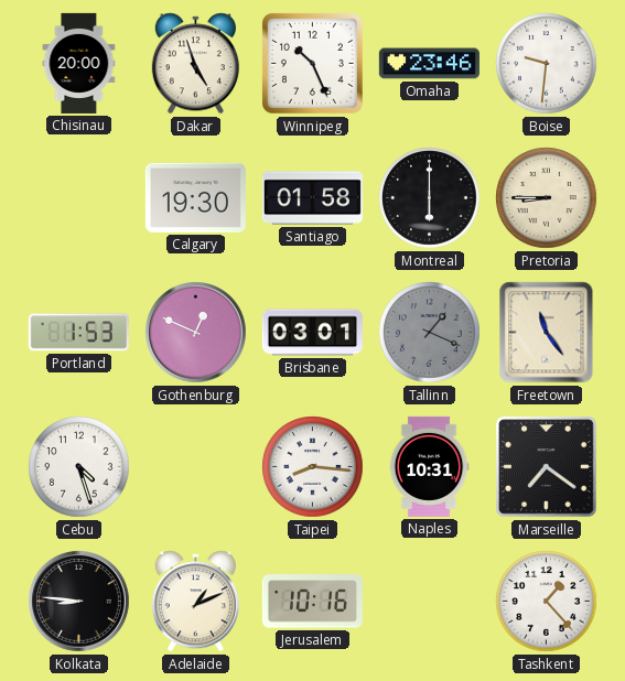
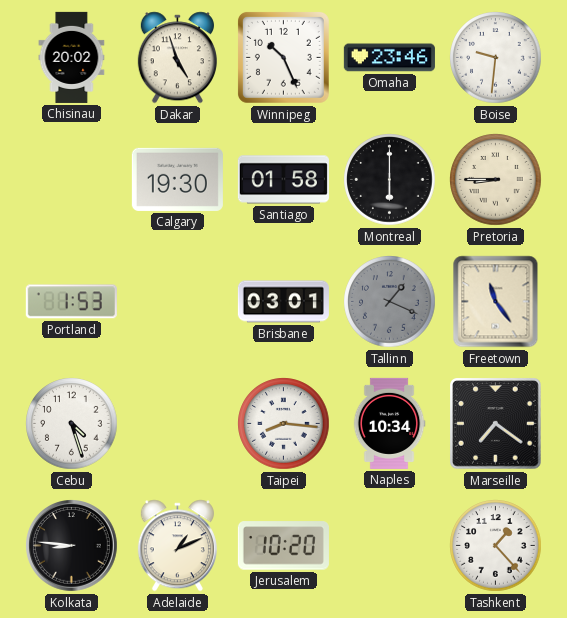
Chisinau: 20:00 -> 20:02
Gothenburg: 12:49 -> none
Naples: 10:31 -> 10:34
Jerusalem: 10:16 -> 10:20
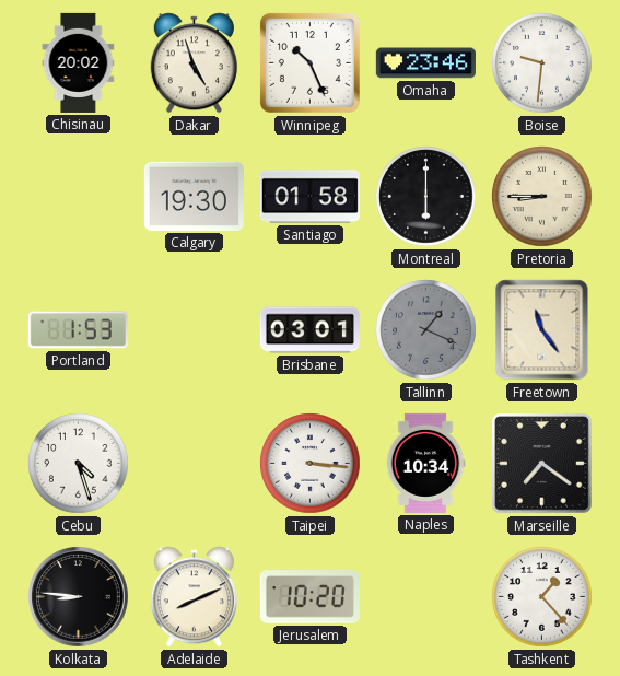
Taipei: 8:16 -> 3:16
Adelaide: 1:11 -> 8:11
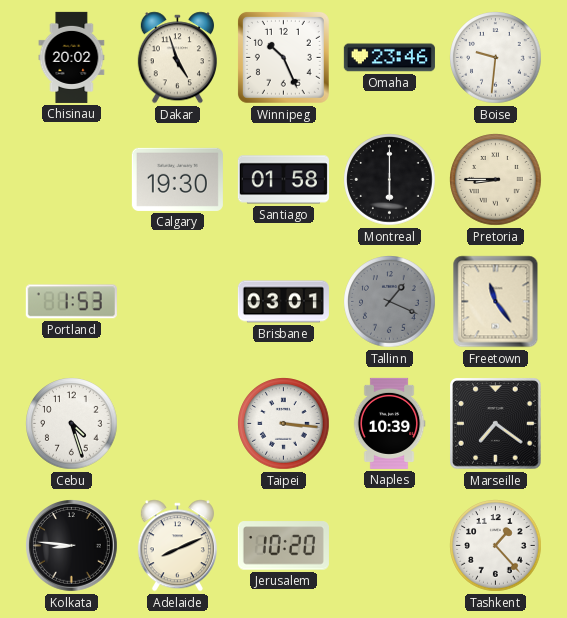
Naples: 10:34 -> 10:39
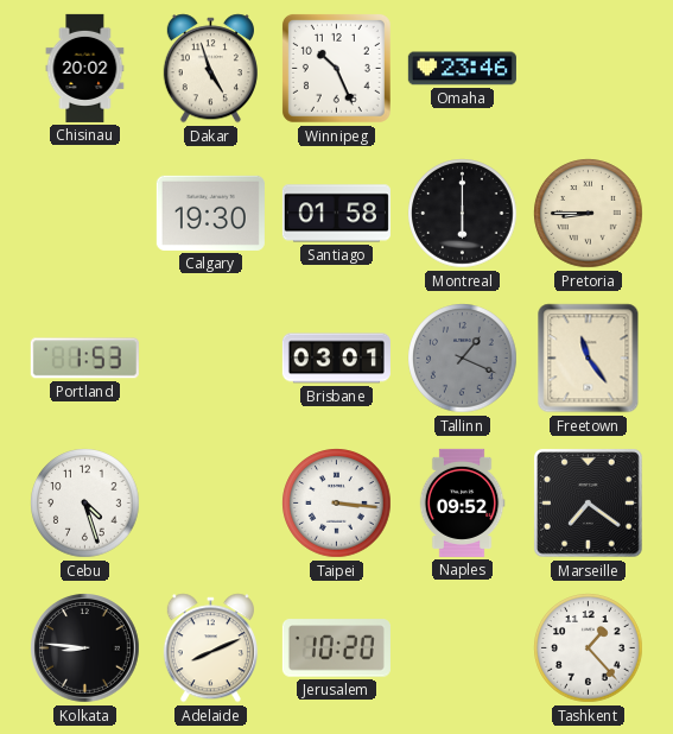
Boise: 9:31 -> none
Naples: 10:39 -> 09:52
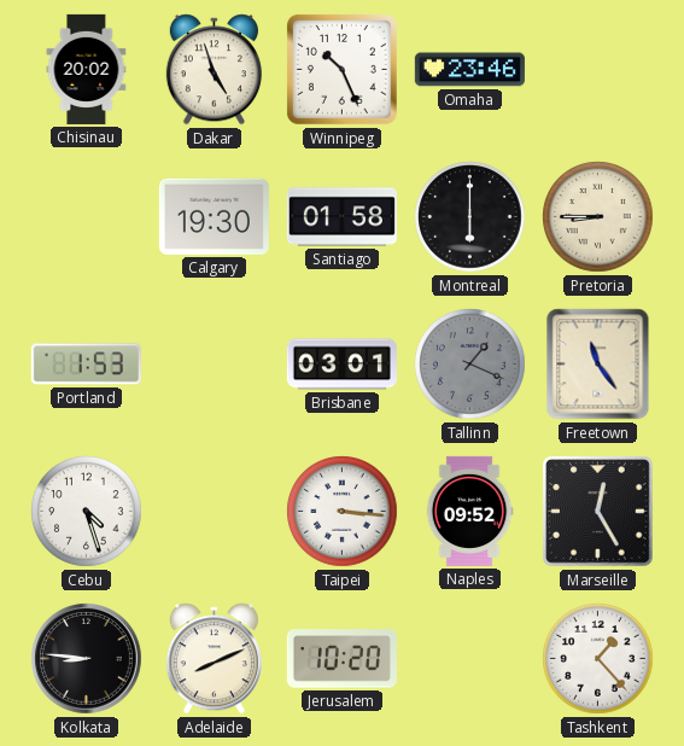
Marseille: 7:21 -> 12:25
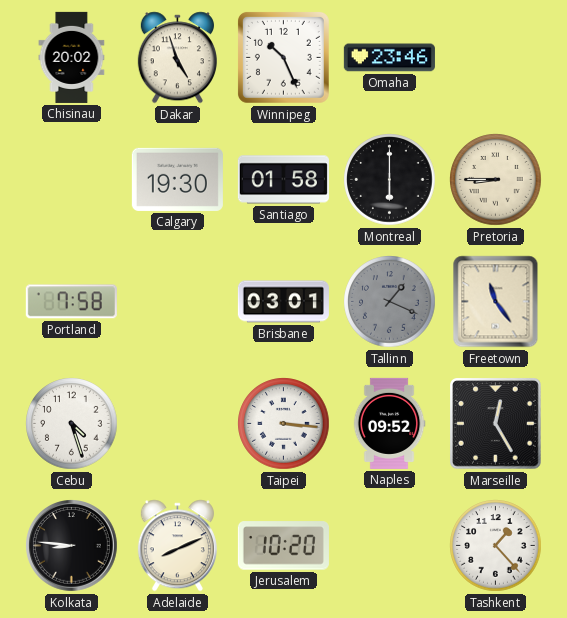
Portland: 1:53 -> 7:58
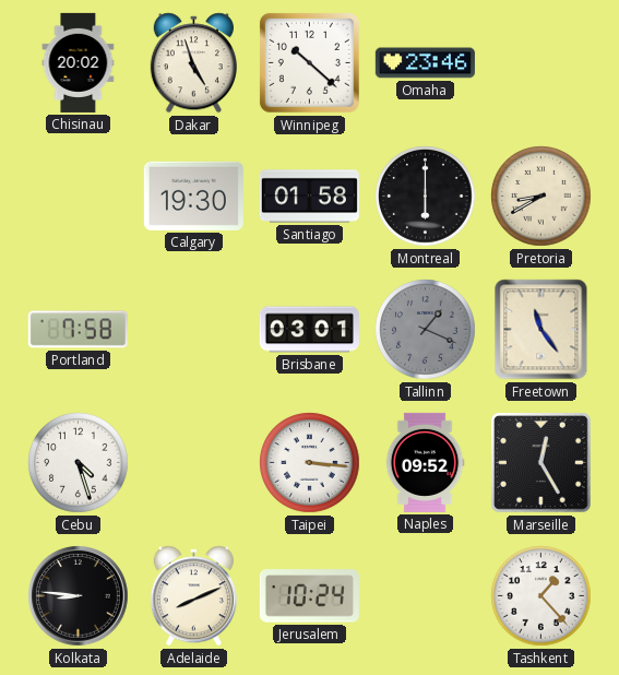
Winnipeg: 10:26 -> 10:22
Pretoria: 8:45 -> 8:40
Jerusalem: 10:20 -> 10:24
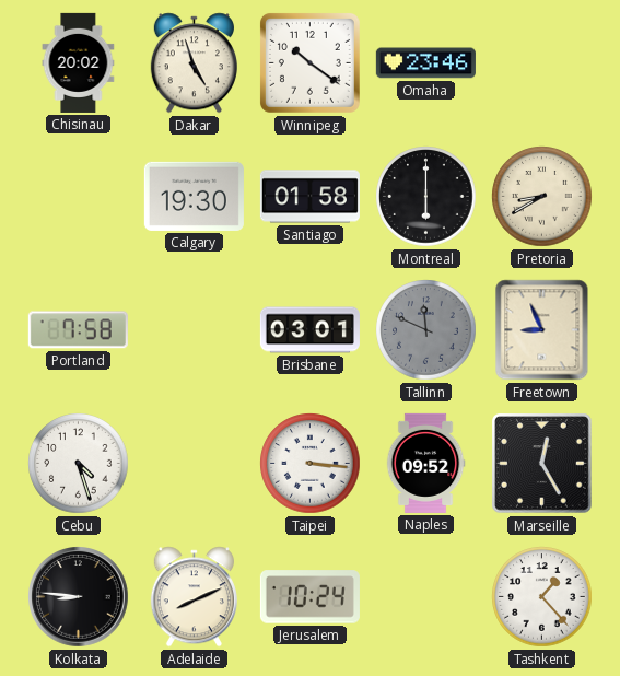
Winnipeg: 10:22 -> 10:21
Tallinn: 1:19 -> 11:49
Freetown: 11:24 -> 8:56
